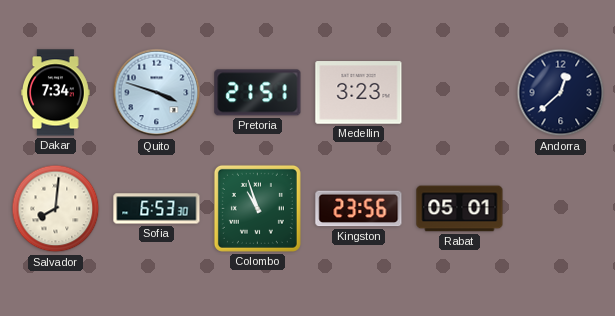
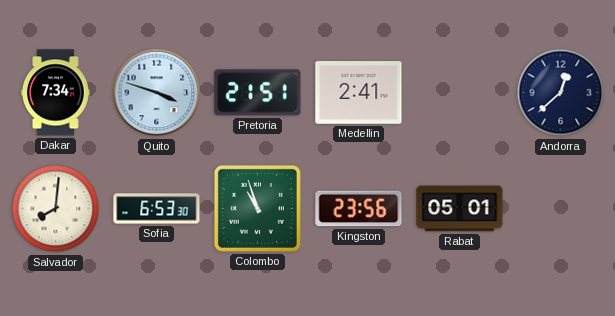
Medellin: 3:23 -> 2:41
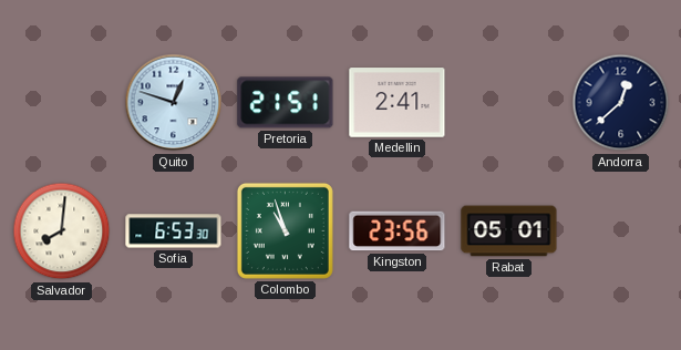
Dakar: 7:34 -> none
Quito: 3:48 -> 12:48
